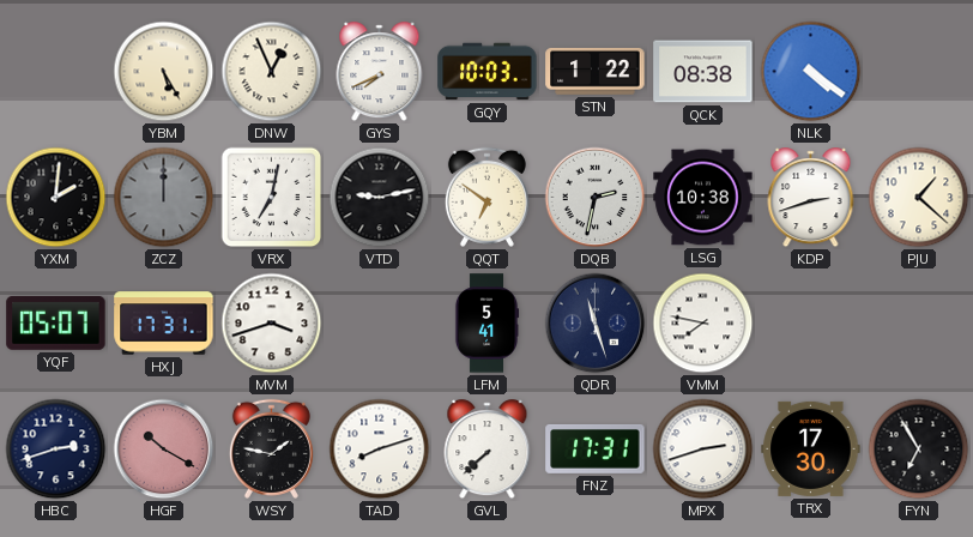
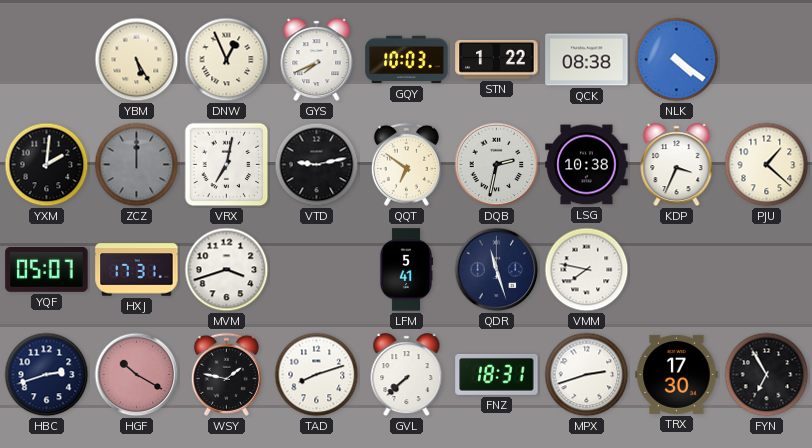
KDP: 2:42 -> 3:34
FNZ: 17:31 -> 18:31
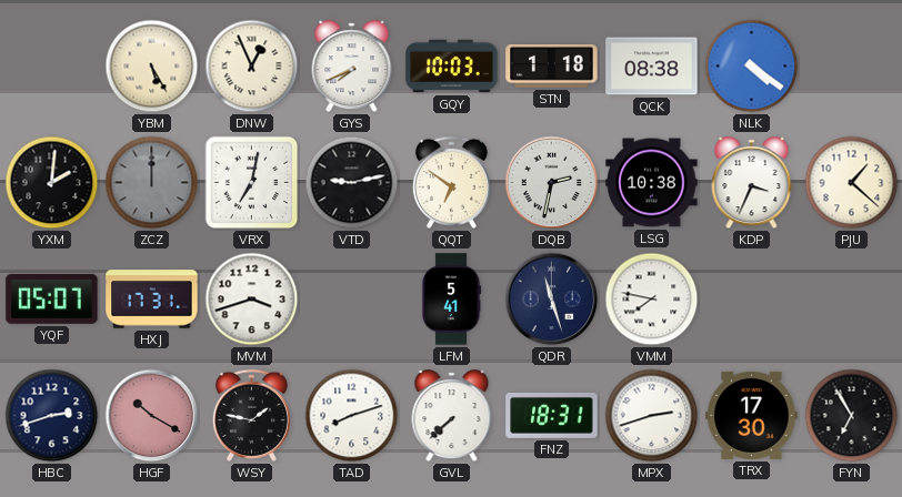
STN: 1:22 -> 1:18
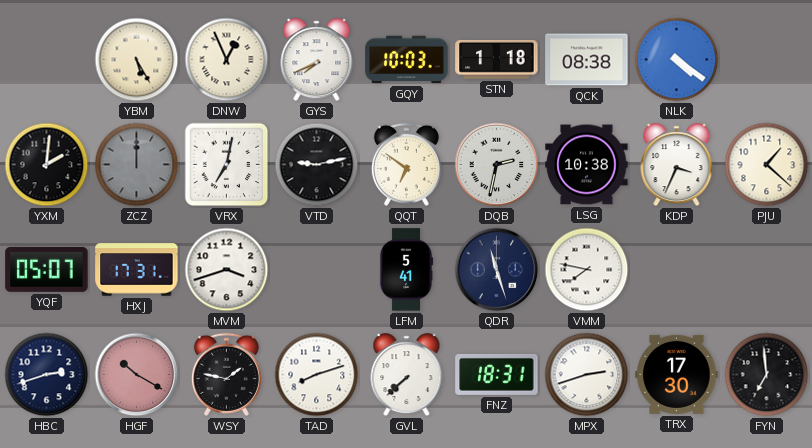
FYN: 6:55 -> 6:59
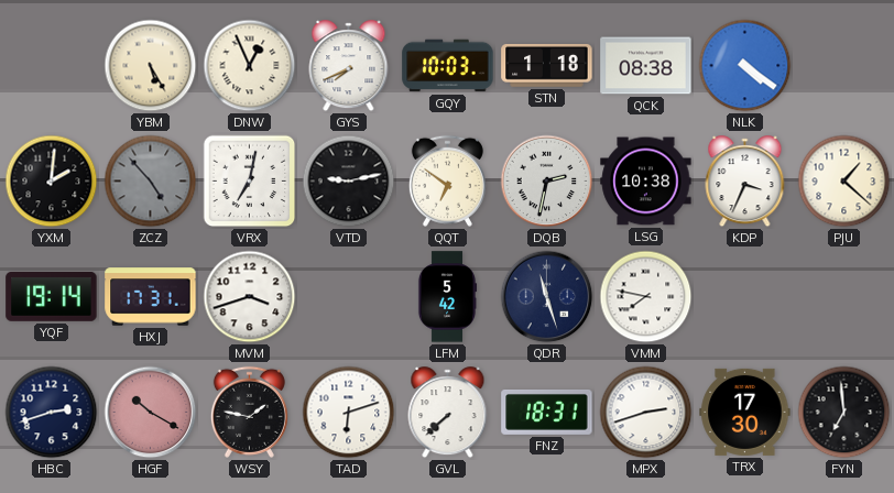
ZCZ: 12:00 -> 4:53
YQF: 05:07 -> 19:14
LFM: 5:41 -> 5:42
TAD: 8:12 -> 6:12
